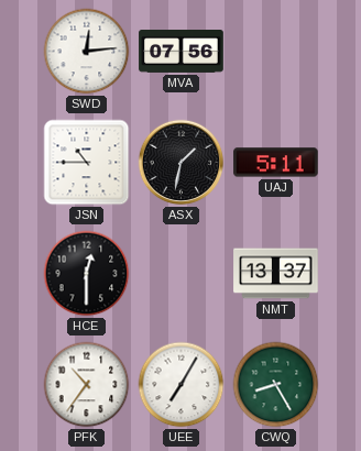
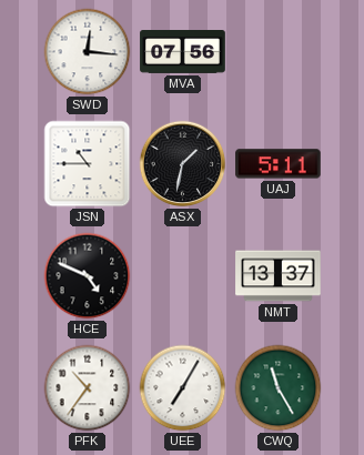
SWD: 12:14 -> 12:16
HCE: 12:30 -> 4:49
CWQ: 8:25 -> 11:25
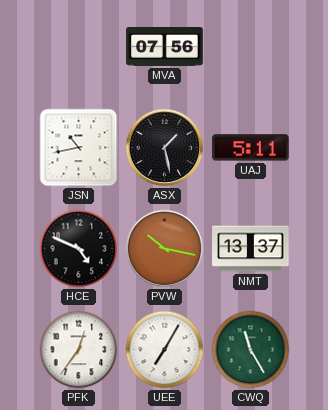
SWD: 12:16 -> none
JSN: 10:45 -> 10:43
ASX: 1:32 -> 1:28
PVW: none -> 10:17
PFK: 10:36 -> 12:36
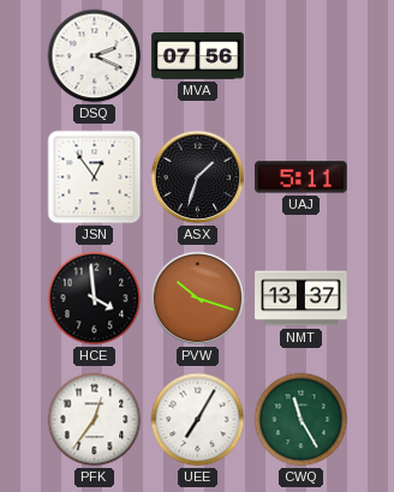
DSQ: none -> 2:19
JSN: 10:43 -> 12:54
ASX: 1:28 -> 1:33
HCE: 4:49 -> 3:59
PVW: 10:17 -> 10:18
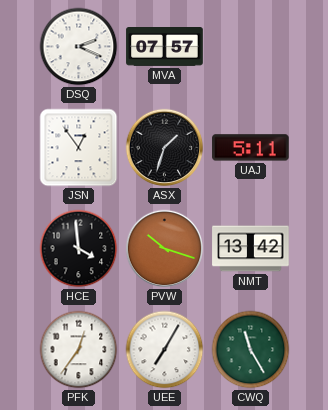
MVA: 07:56 -> 07:57
NMT: 13:37 -> 13:42
